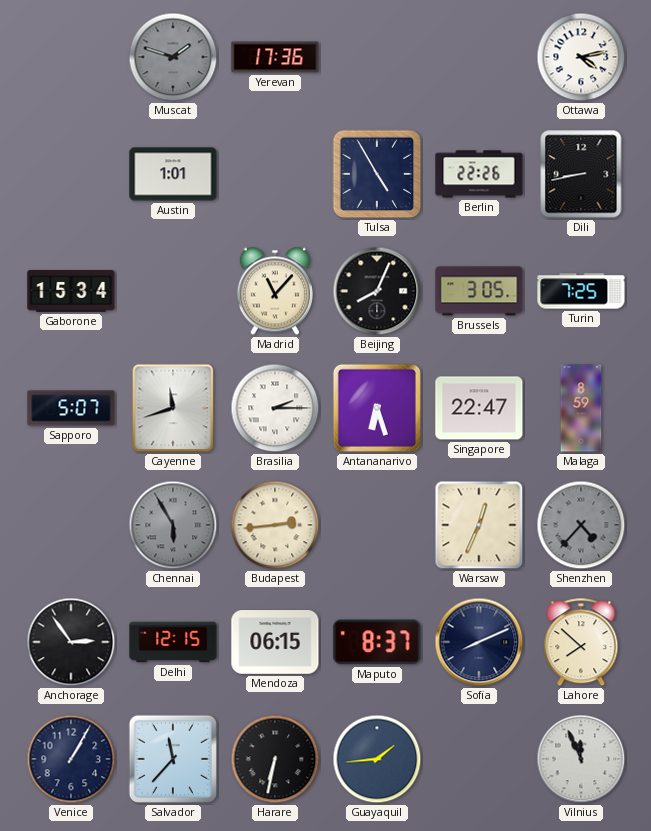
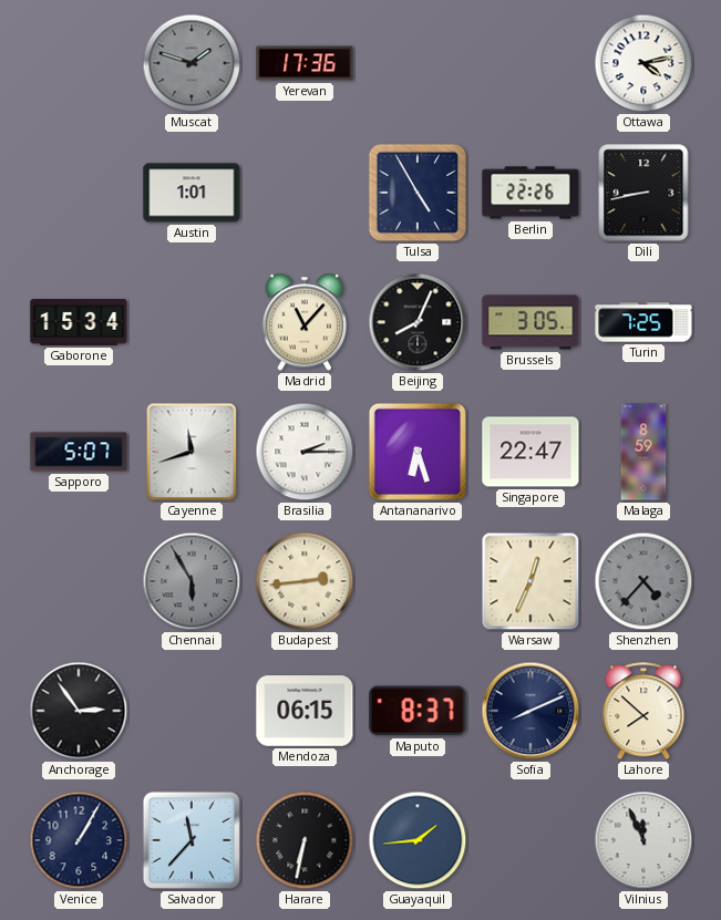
Delhi: 12:15 -> none
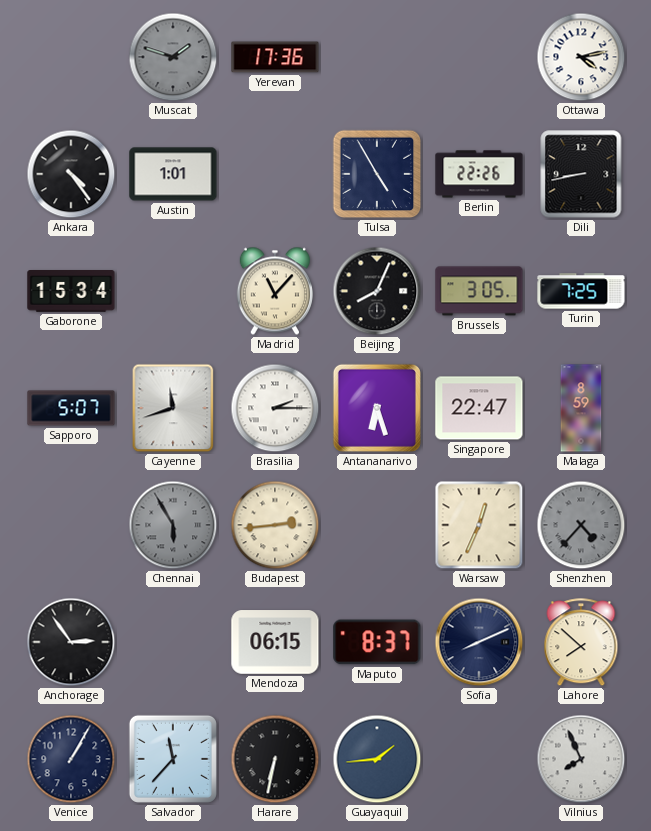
Ankara: none -> 4:24
Vilnius: 11:56 -> 7:56
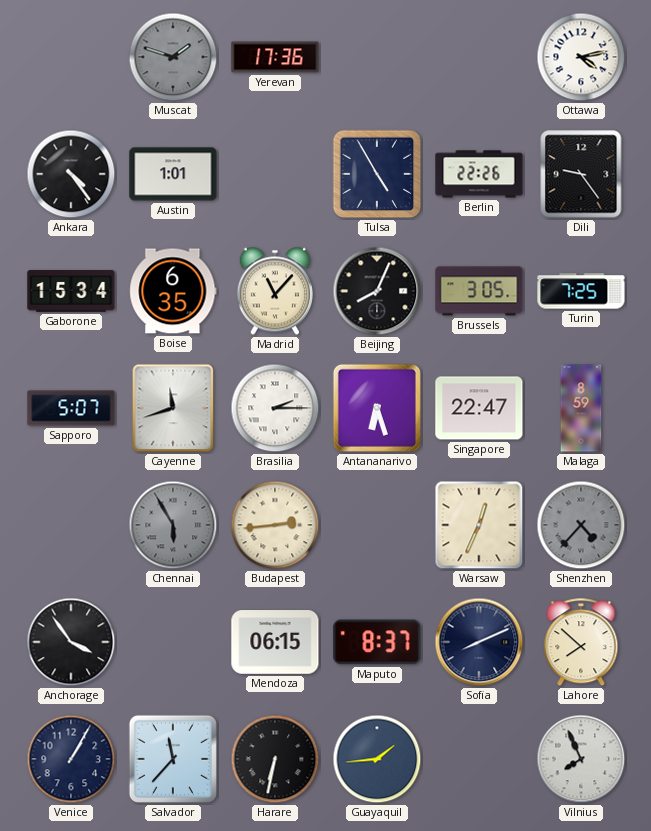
Dili: 8:43 -> 9:24
Boise: none -> 6:35
Anchorage: 2:54 -> 3:54
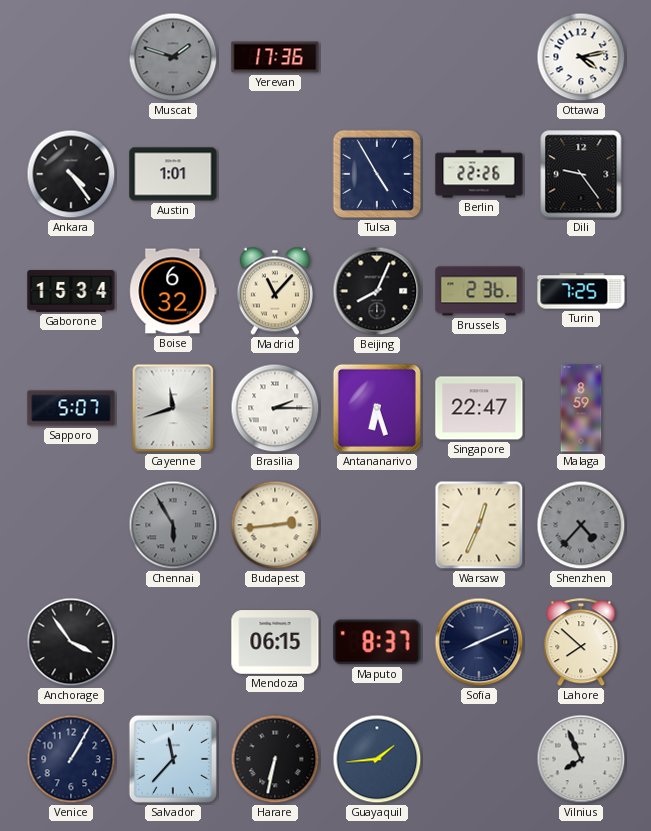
Boise: 6:35 -> 6:32
Brussels: 3:05 -> 2:36
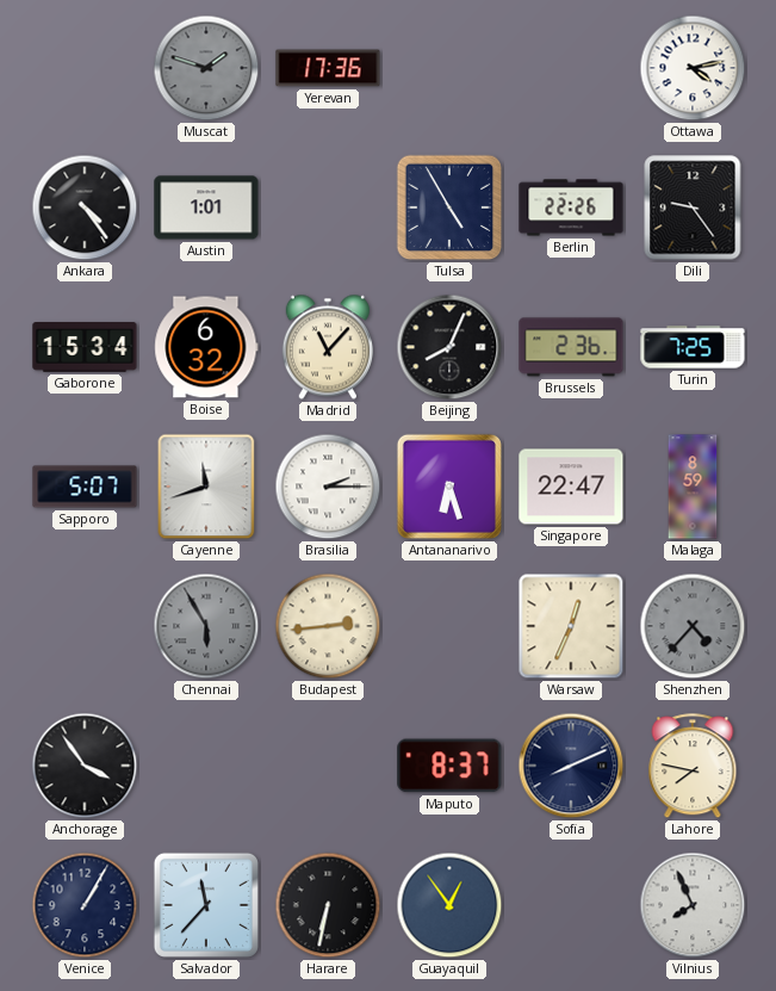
Mendoza: 06:15 -> none
Lahore: 7:52 -> 7:47
Guayaquil: 1:44 -> 12:54
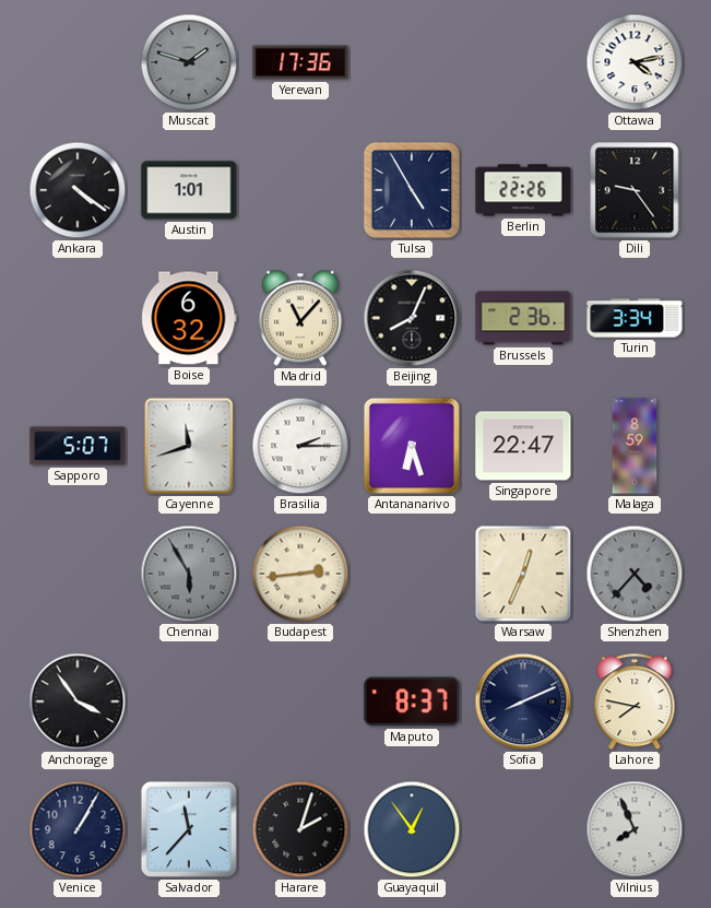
Ankara: 4:24 -> 4:21
Gaborone: 15:34 -> none
Turin: 7:25 -> 3:34
Harare: 6:32 -> 2:03
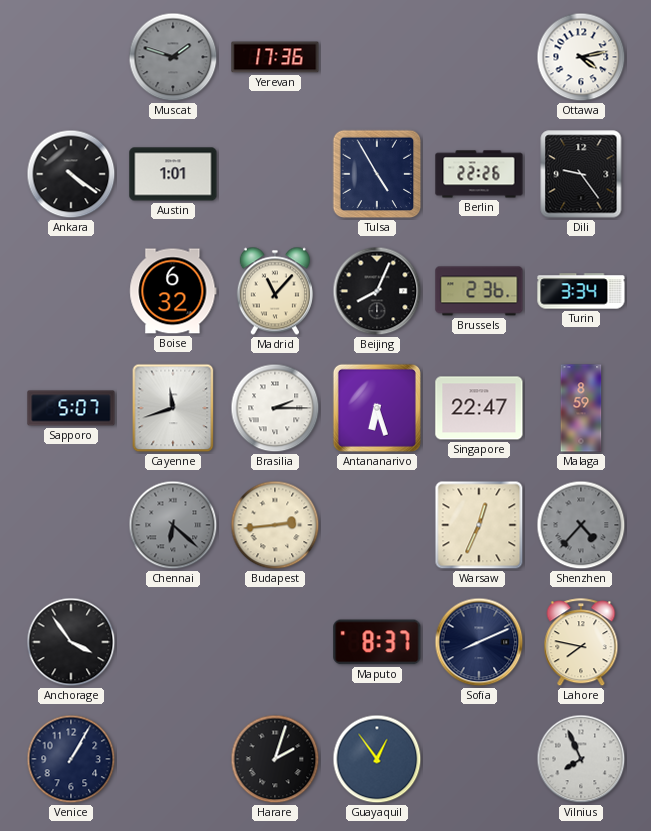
Chennai: 5:55 -> 6:22
Salvador: 11:37 -> none
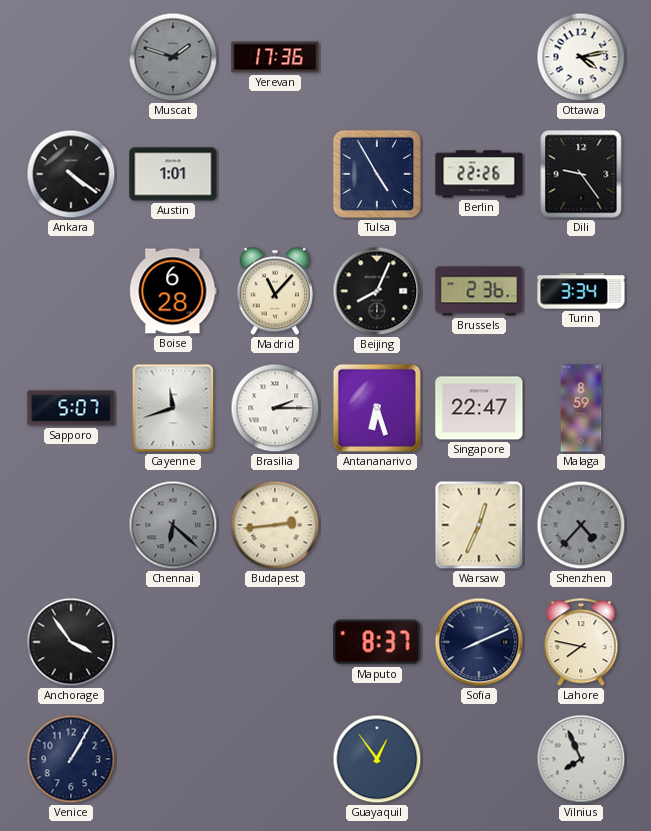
Boise: 6:32 -> 6:28
Harare: 2:03 -> none
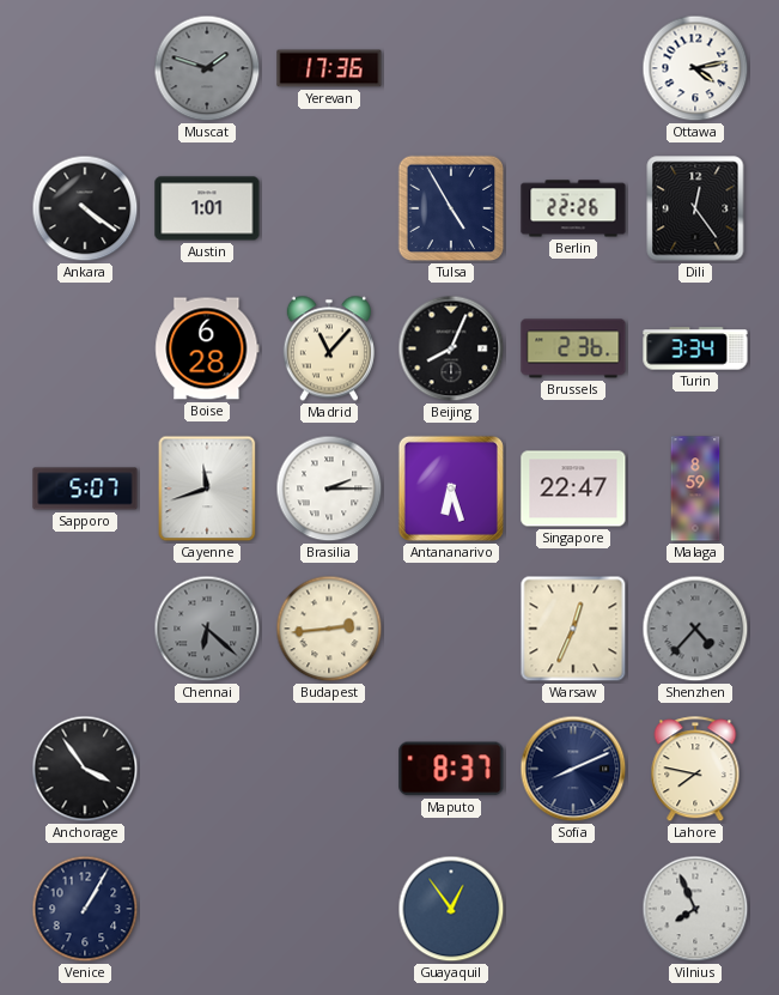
Dili: 9:24 -> 12:24
